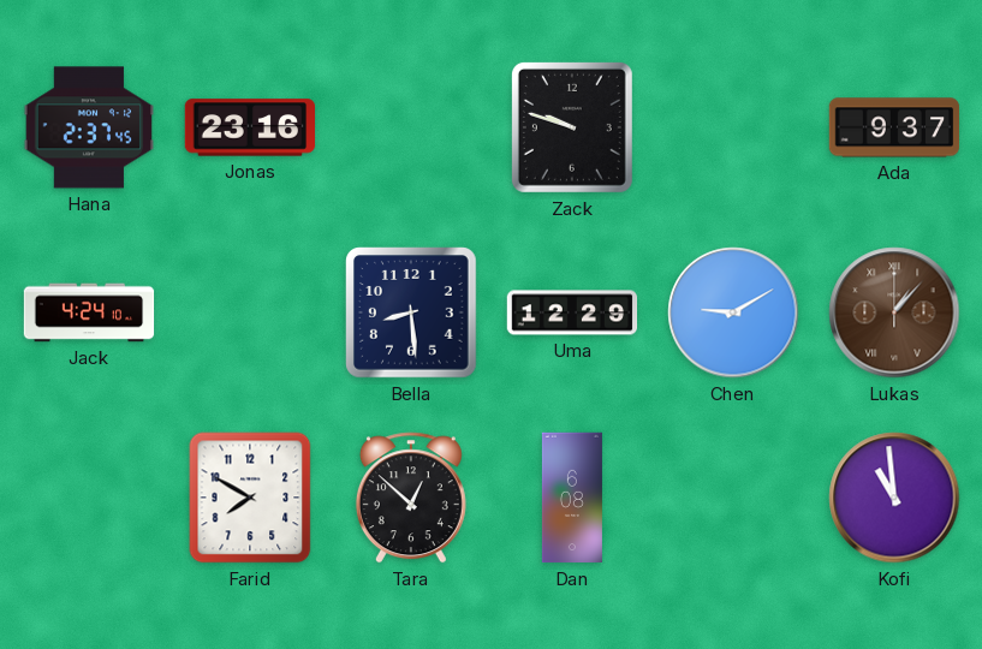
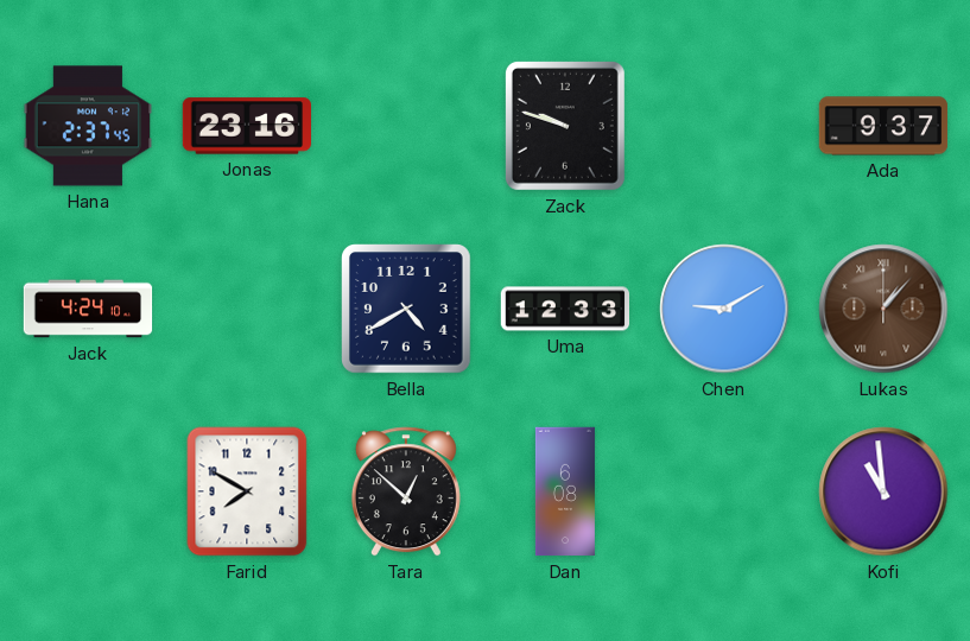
Bella: 8:29 -> 4:40
Uma: 12:29 -> 12:33
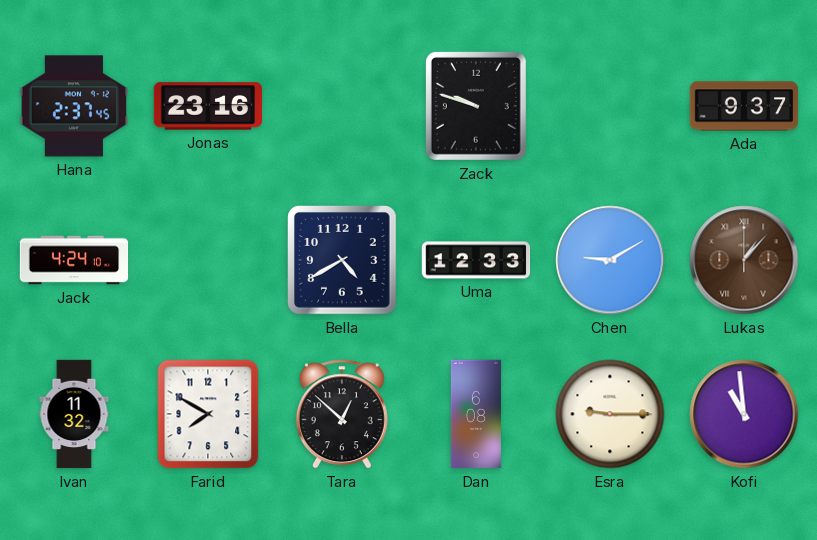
Ivan: none -> 11:32
Esra: none -> 9:15
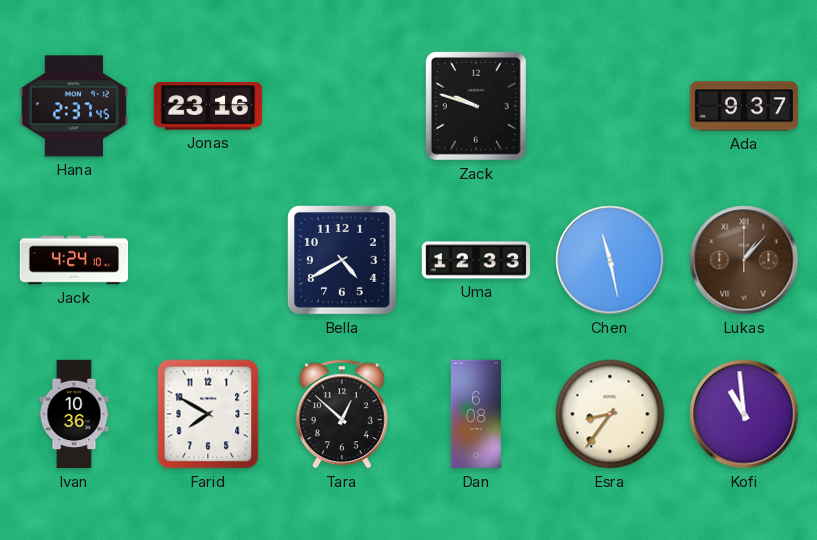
Chen: 9:10 -> 11:28
Ivan: 11:32 -> 10:36
Esra: 9:15 -> 8:36
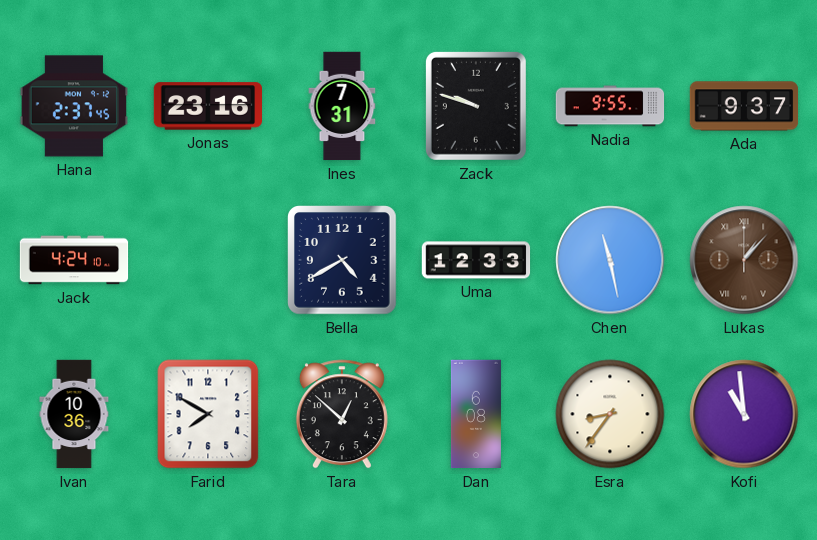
Ines: none -> 7:31
Nadia: none -> 9:55
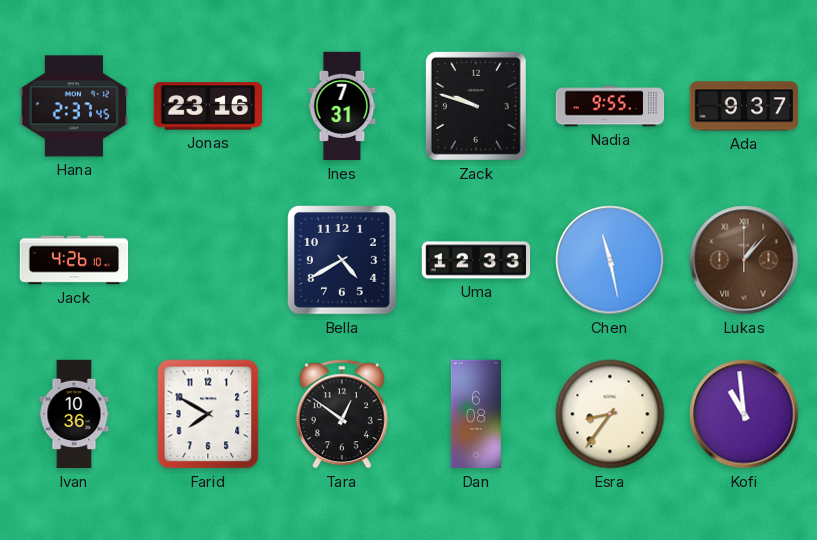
Jack: 4:24 -> 4:26
Tara: 12:52 -> 12:51
